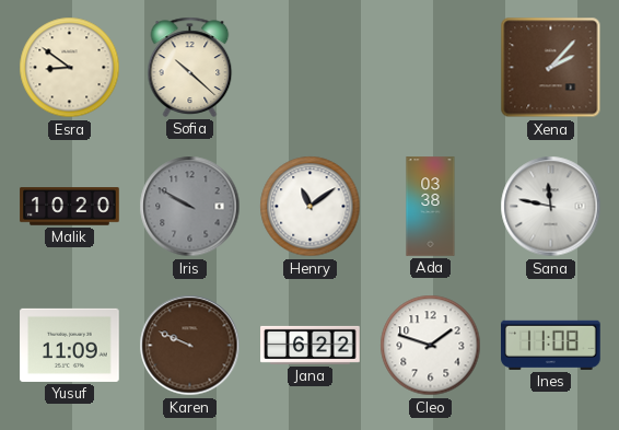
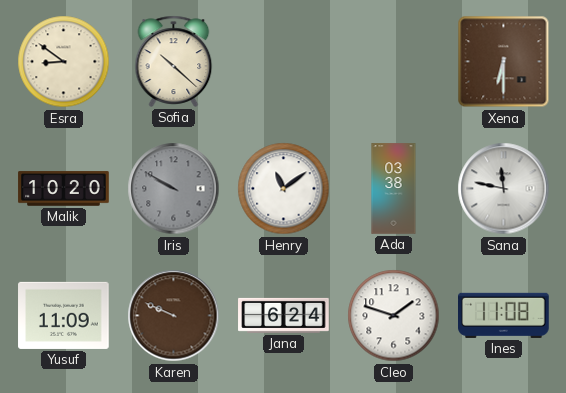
Xena: 2:07 -> 6:30
Jana: 6:22 -> 6:24
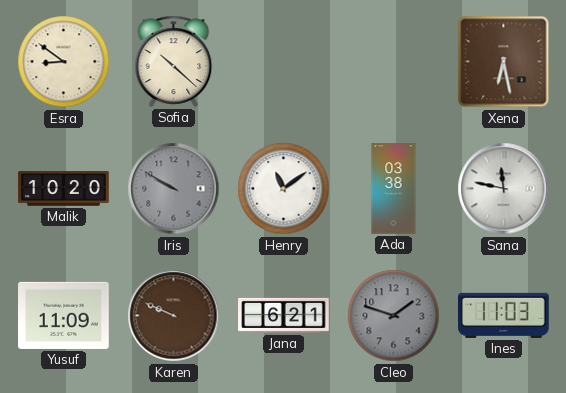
Xena: 6:30 -> 6:28
Jana: 6:24 -> 6:21
Cleo dial: white -> grey
Ines: 11:08 -> 11:03
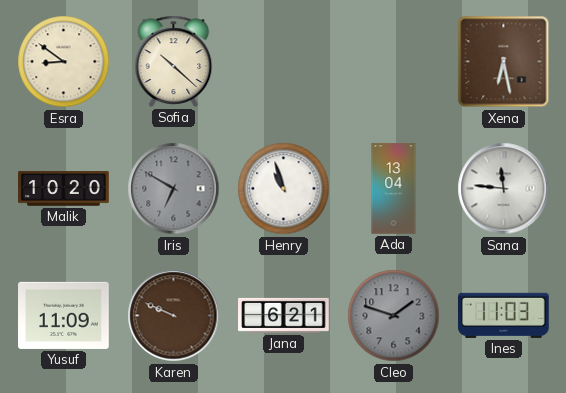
Iris: 9:50 -> 6:50
Henry: 11:09 -> 10:57
Ada: 03:38 -> 13:04
Sana: 11:47 -> 11:46
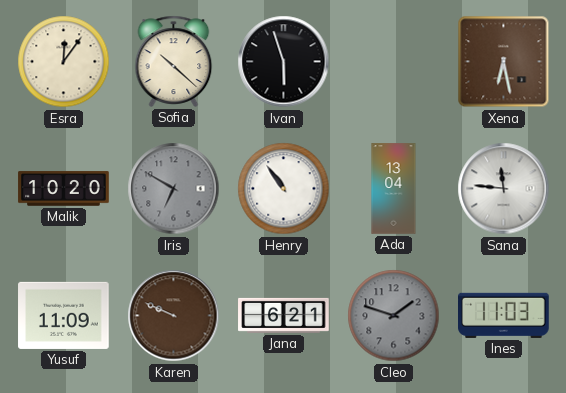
Esra: 8:51 -> 12:06
Ivan: none -> 5:57
Henry: 10:57 -> 10:54
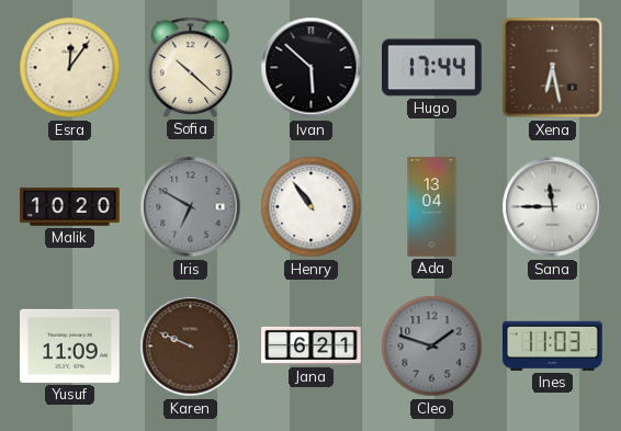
Ivan: 5:57 -> 5:52
Hugo: none -> 17:44
Sana: 11:46 -> 11:45
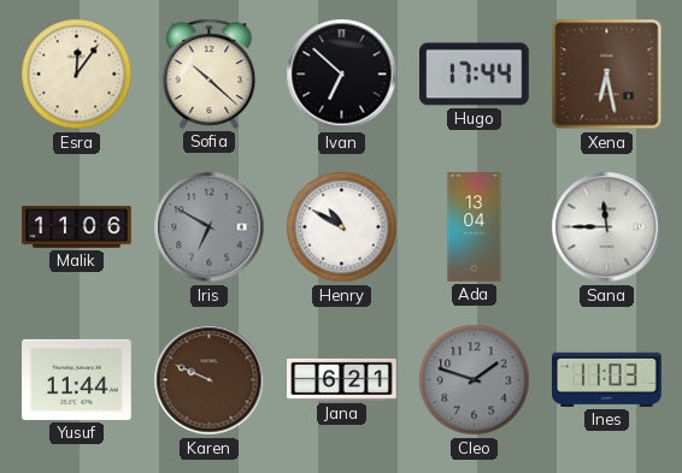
Ivan: 5:52 -> 6:52
Malik: 10:20 -> 11:06
Henry: 10:54 -> 10:50
Yusuf: 11:09 -> 11:44
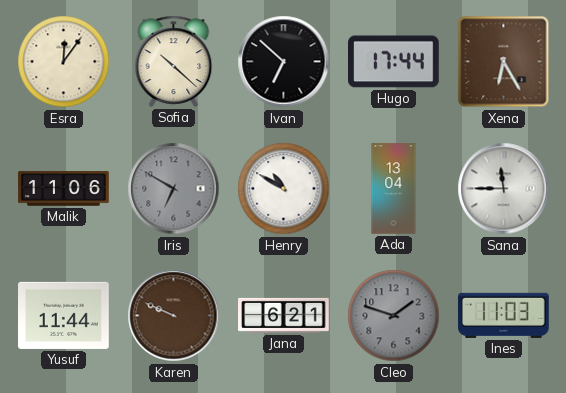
Xena: 6:28 -> 6:25
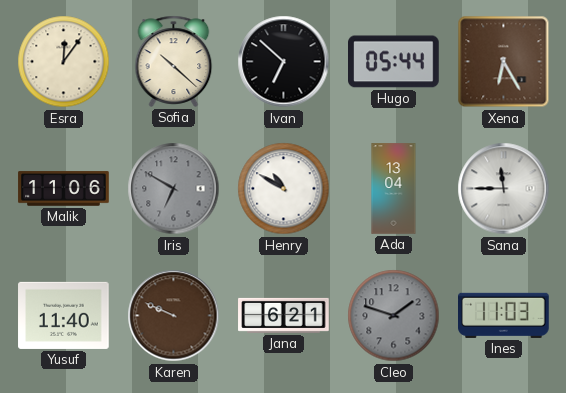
Hugo: 17:44 -> 05:44
Yusuf: 11:44 -> 11:40
